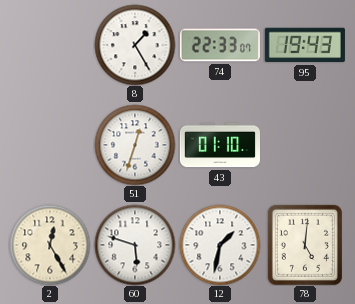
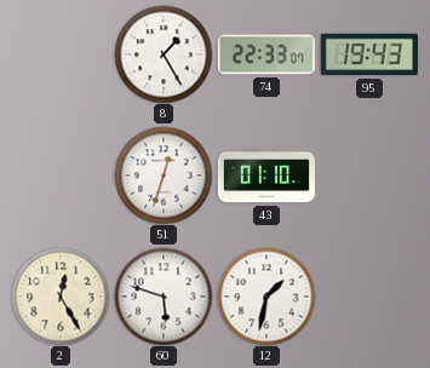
78: 5:01 -> none
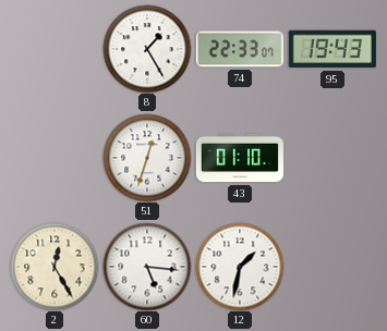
60: 5:48 -> 5:16
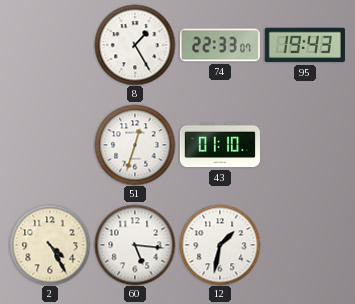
2: 12:25 -> 4:25
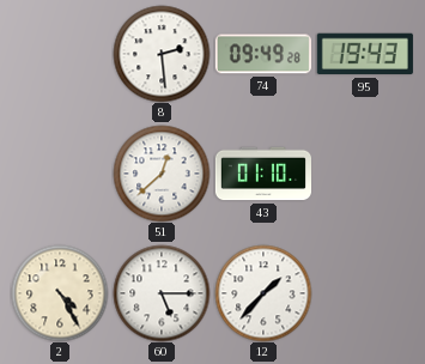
8: 1:25 -> 2:29
74: 22:33 -> 09:49
51: 12:33 -> 12:38
60: 5:16 -> 5:15
12: 1:32 -> 1:37
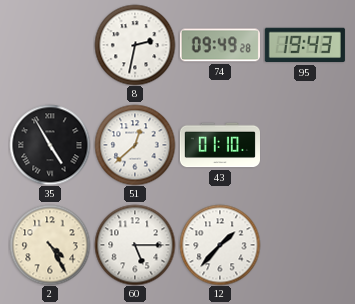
8: 2:29 -> 2:32
35: none -> 4:55
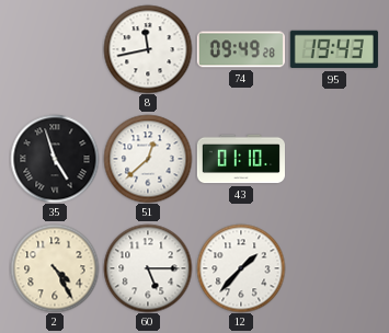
8: 2:32 -> 11:43
35: 4:55 -> 4:57
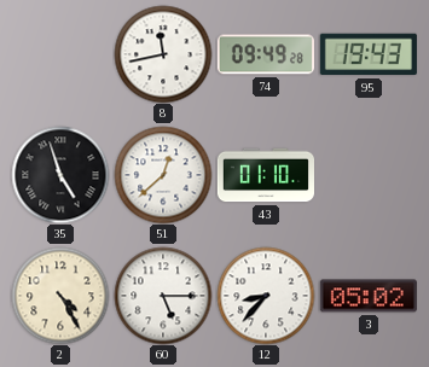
12: 1:37 -> 8:37
3: none -> 05:02
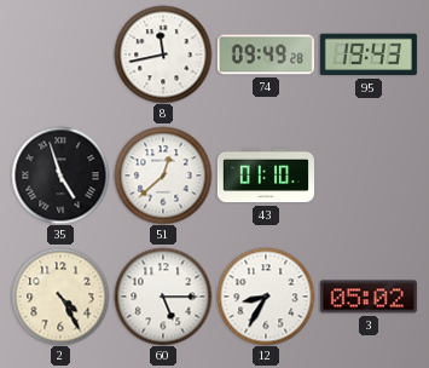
12: 8:37 -> 8:35
